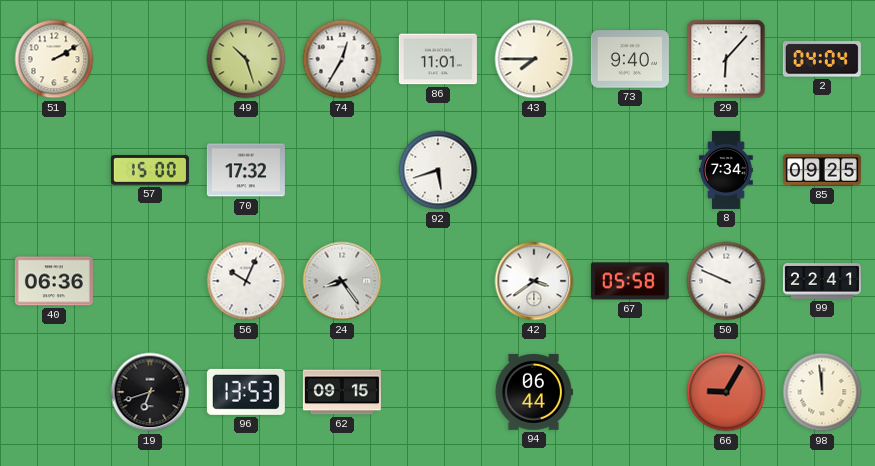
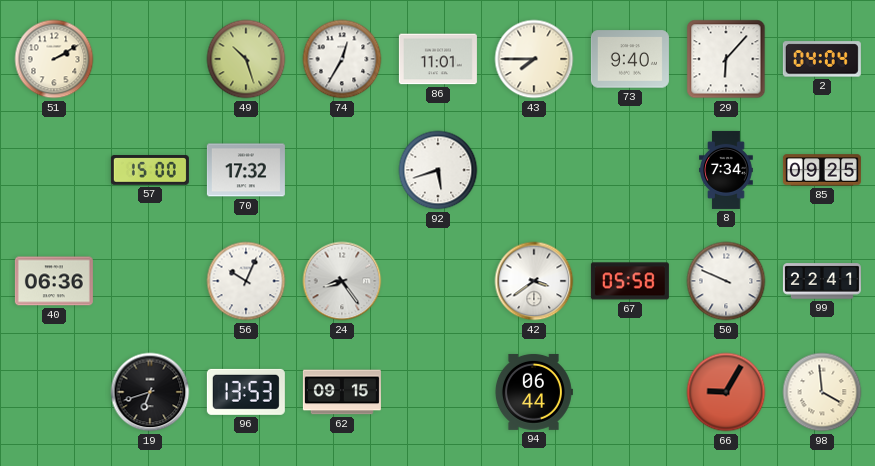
98: 11:59 -> 3:59
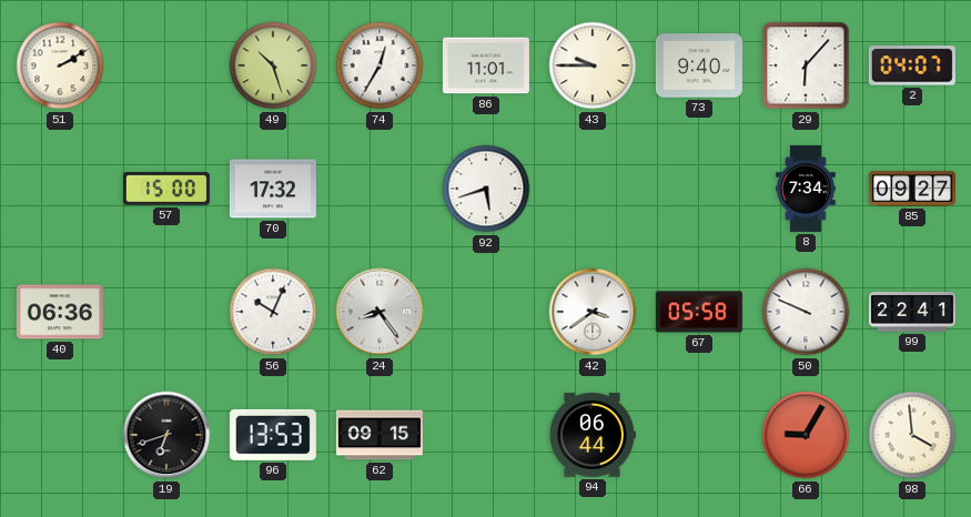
43: 7:45 -> 9:45
2: 04:04 -> 04:07
85: 09:25 -> 09:27
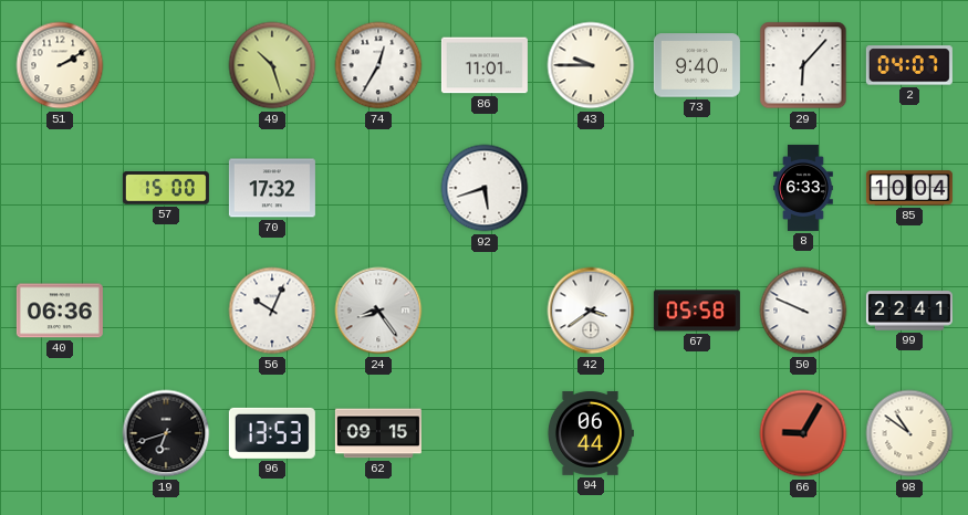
8: 7:34 -> 6:33
85: 09:27 -> 10:04
98: 3:59 -> 10:51
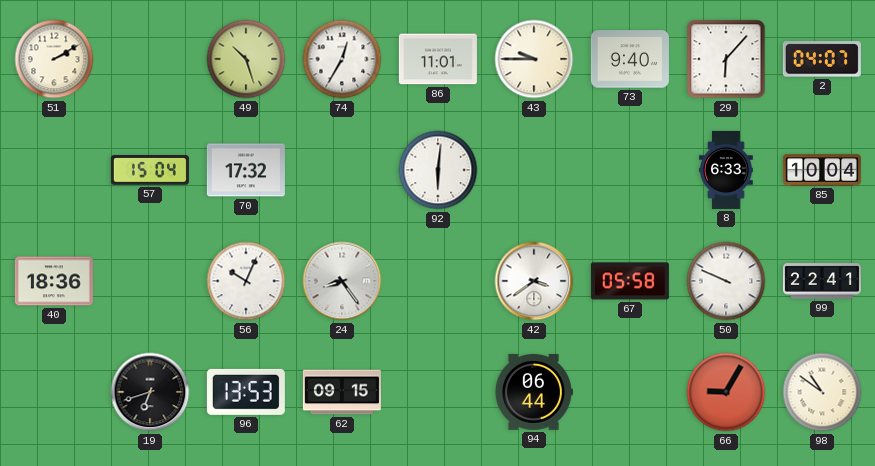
57: 15:00 -> 15:04
92: 5:42 -> 6:01
40: 06:36 -> 18:36
